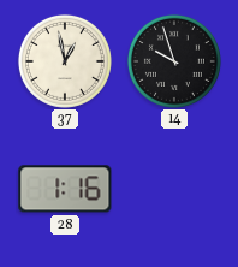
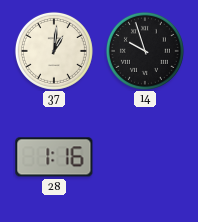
37: 12:58 -> 1:01
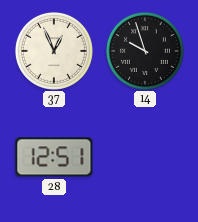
37: 1:01 -> 12:56
28: 1:16 -> 12:51
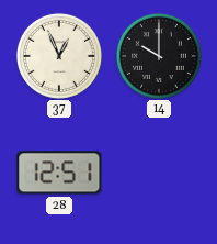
14: 9:57 -> 10:00
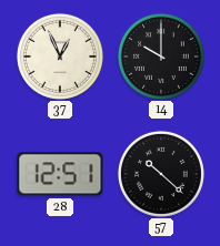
57: none -> 10:22
